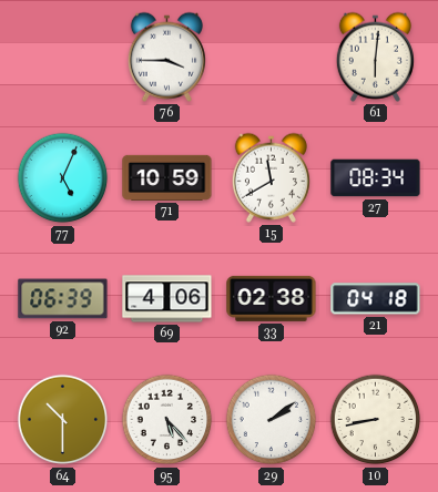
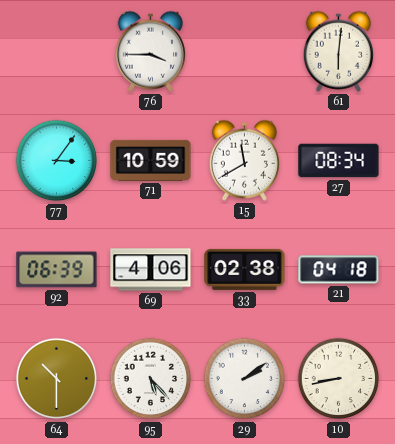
77: 5:04 -> 3:06
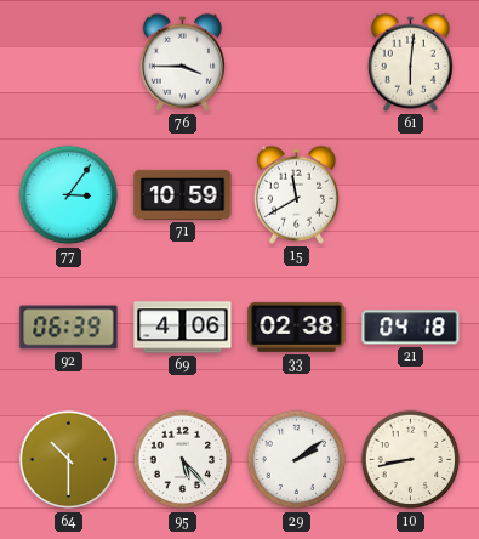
27: 08:34 -> none
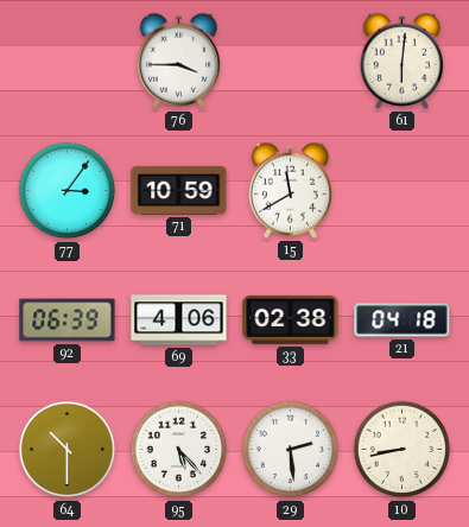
29: 2:09 -> 2:29
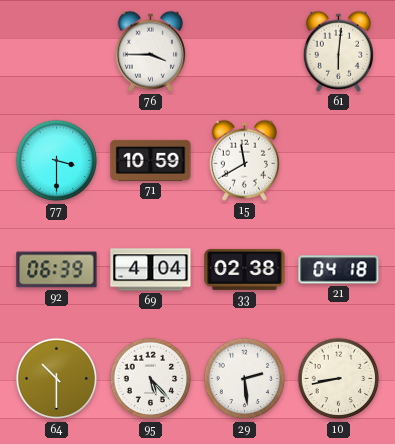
77: 3:06 -> 3:30
69: 4:06 -> 4:04
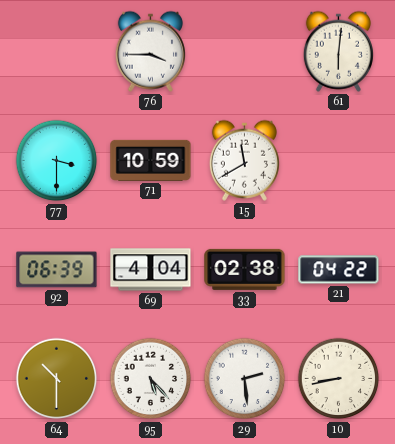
21: 04:18 -> 04:22
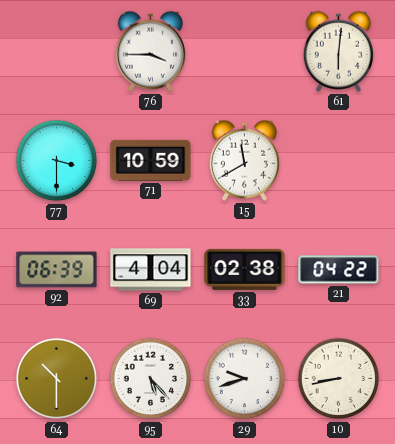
29: 2:29 -> 9:42
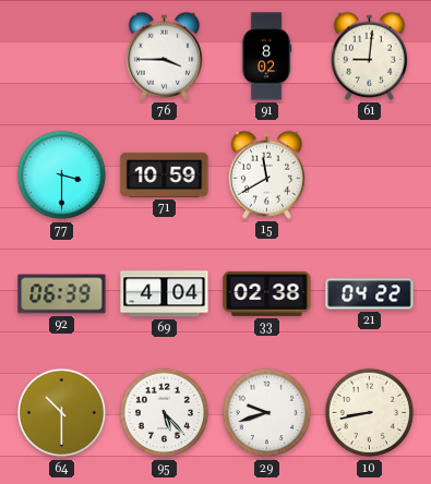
91: none -> 8:02
61: 6:01 -> 9:01
